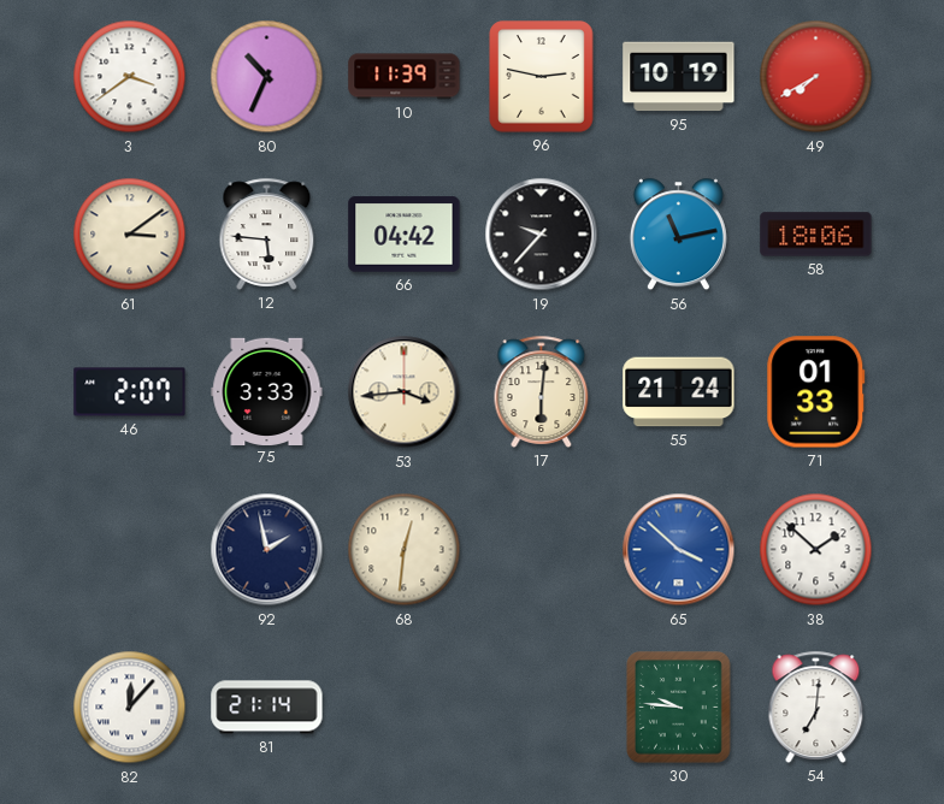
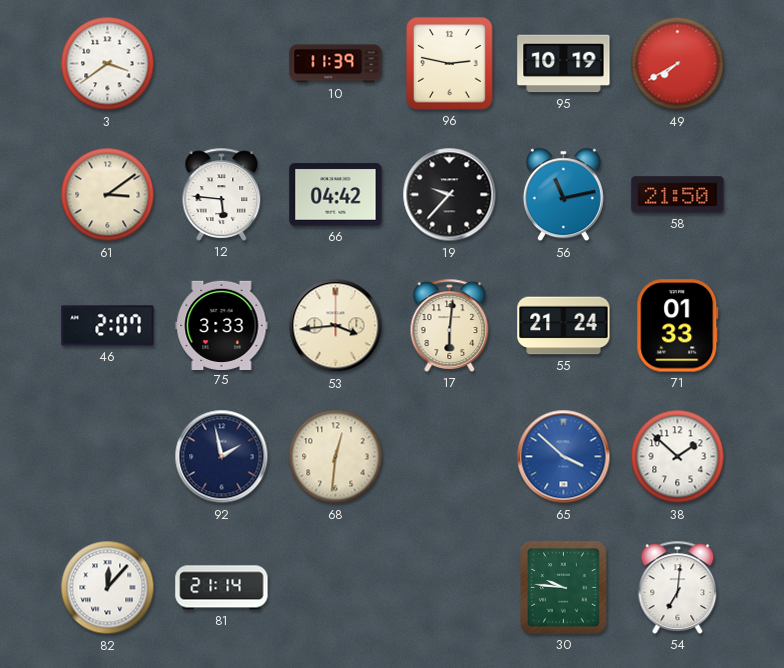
80: 10:34 -> none
58: 18:06 -> 21:50
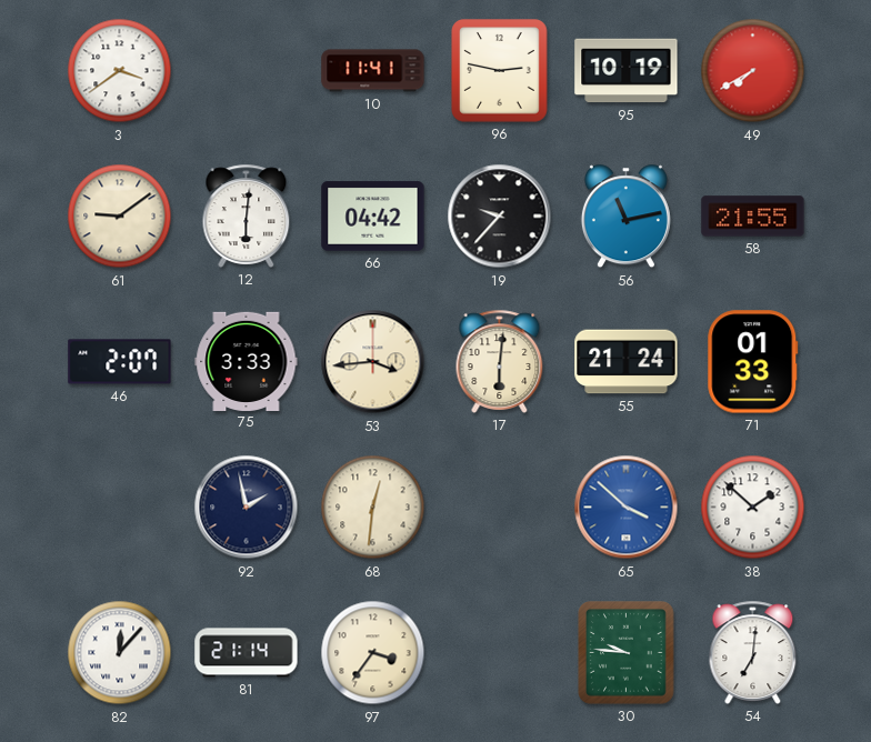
10: 11:39 -> 11:41
61: 3:09 -> 9:09
12: 5:46 -> 6:01
58: 21:50 -> 21:55
97: none -> 3:36
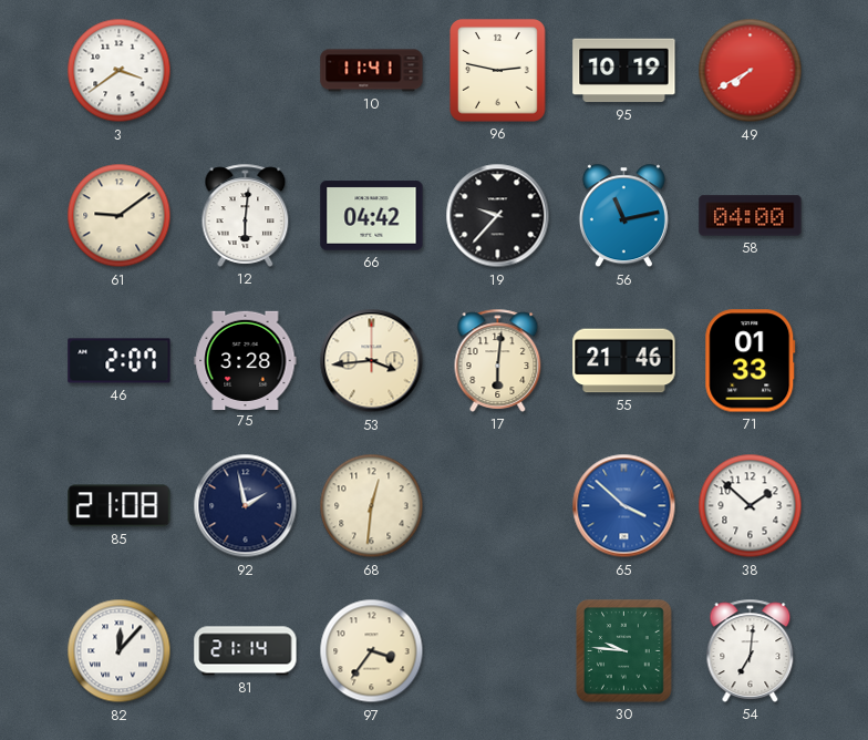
58: 21:55 -> 04:00
75: 3:33 -> 3:28
55: 21:24 -> 21:46
85: none -> 21:08
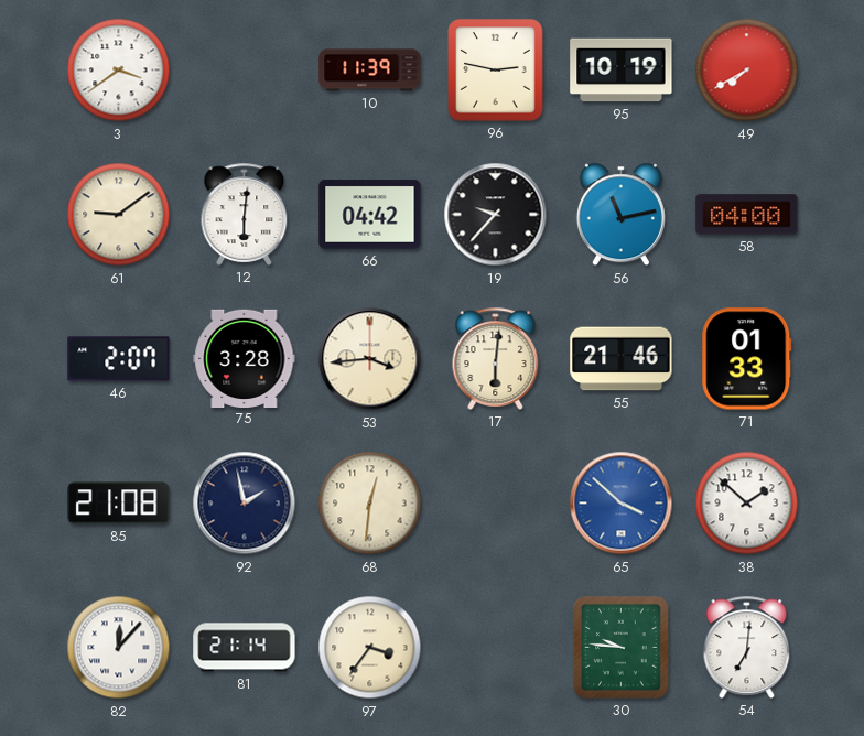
10: 11:41 -> 11:39
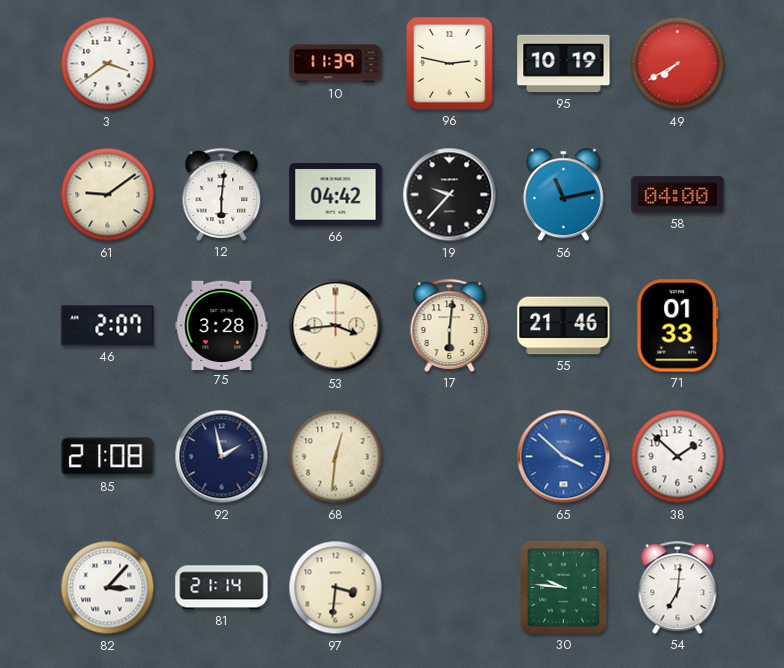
82: 12:07 -> 3:07
97: 3:36 -> 3:31
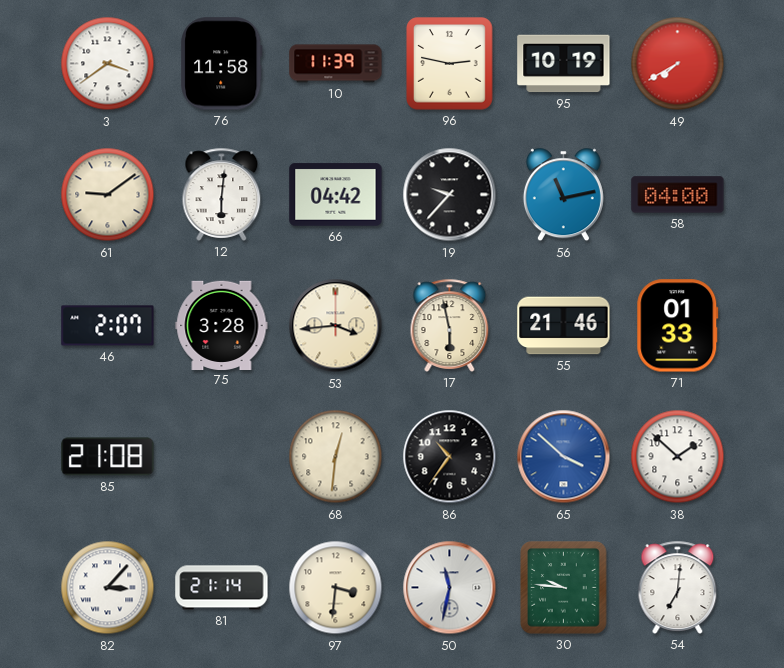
76: none -> 11:58
17: 6:01 -> 5:58
92: 1:58 -> none
86: none -> 10:36
50: none -> 11:32
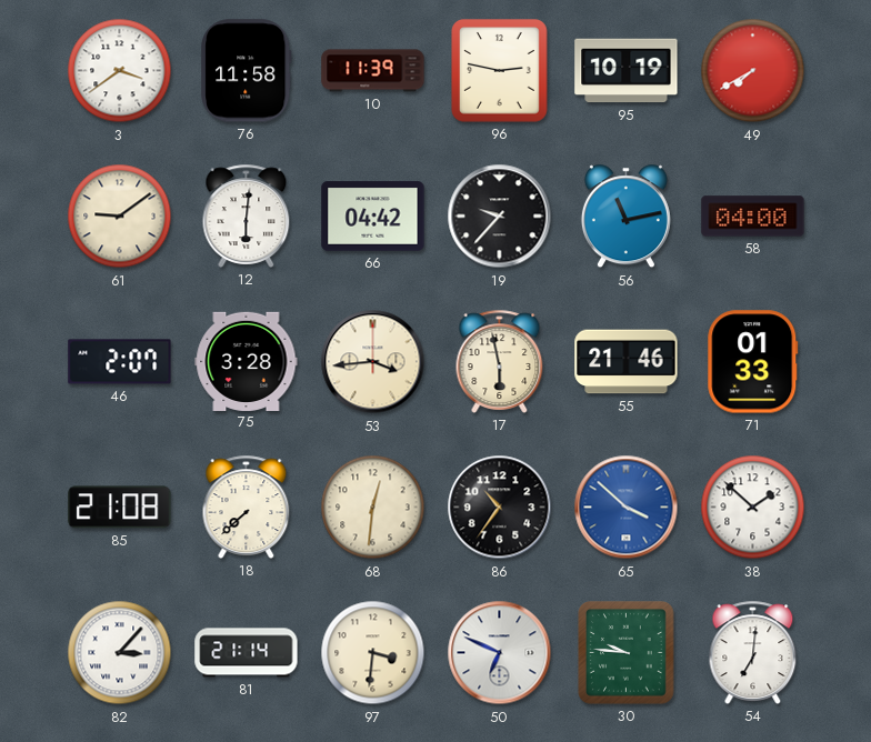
18: none -> 7:38
50: 11:32 -> 6:49
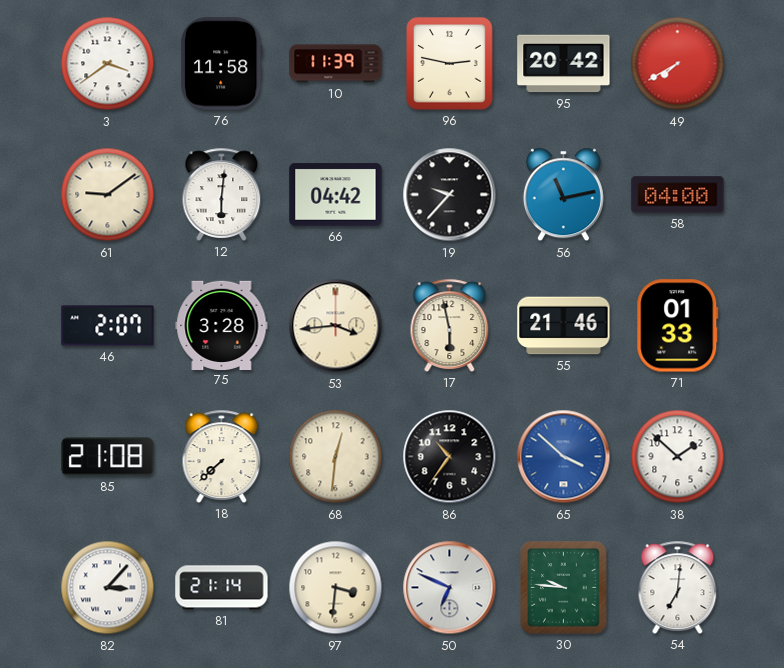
95: 10:19 -> 20:42
